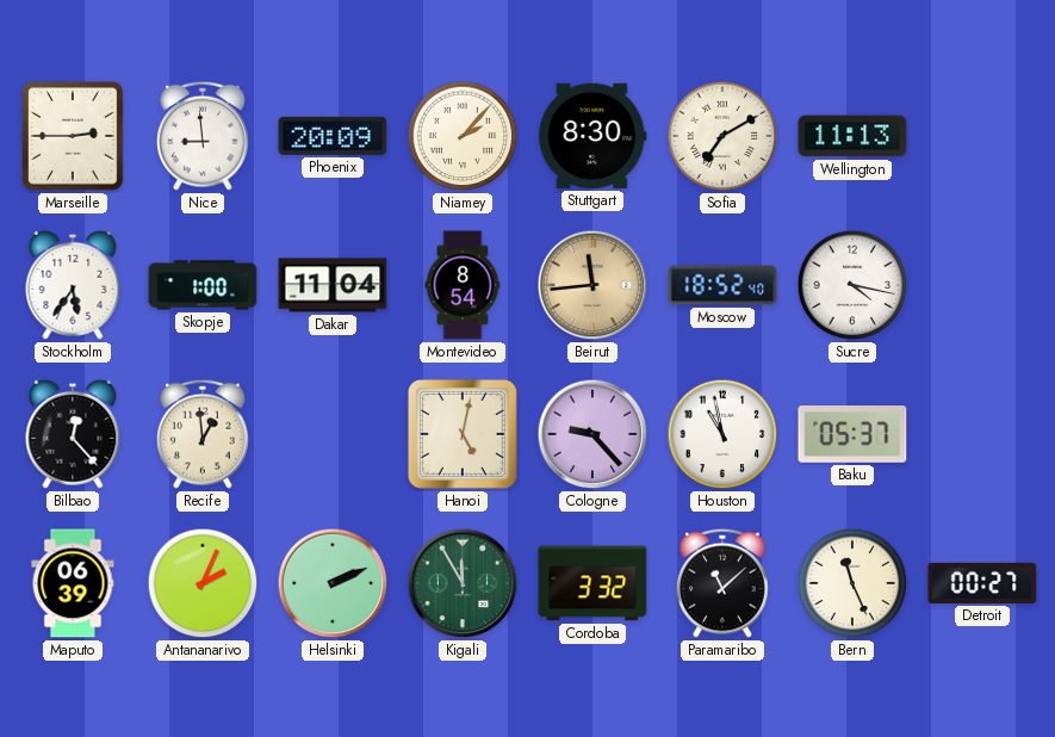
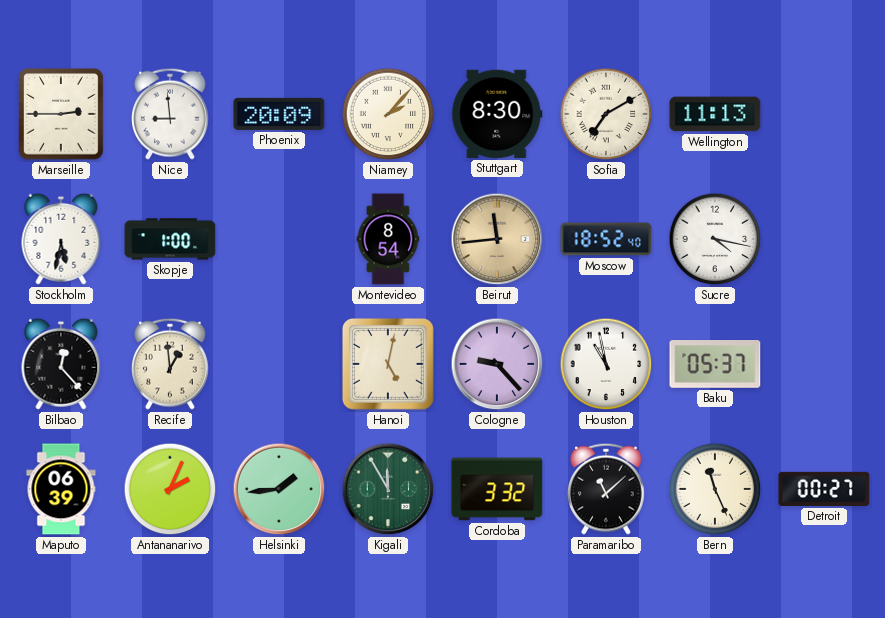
Stockholm: 5:36 -> 5:32
Dakar: 11:04 -> none
Helsinki: 2:11 -> 1:44
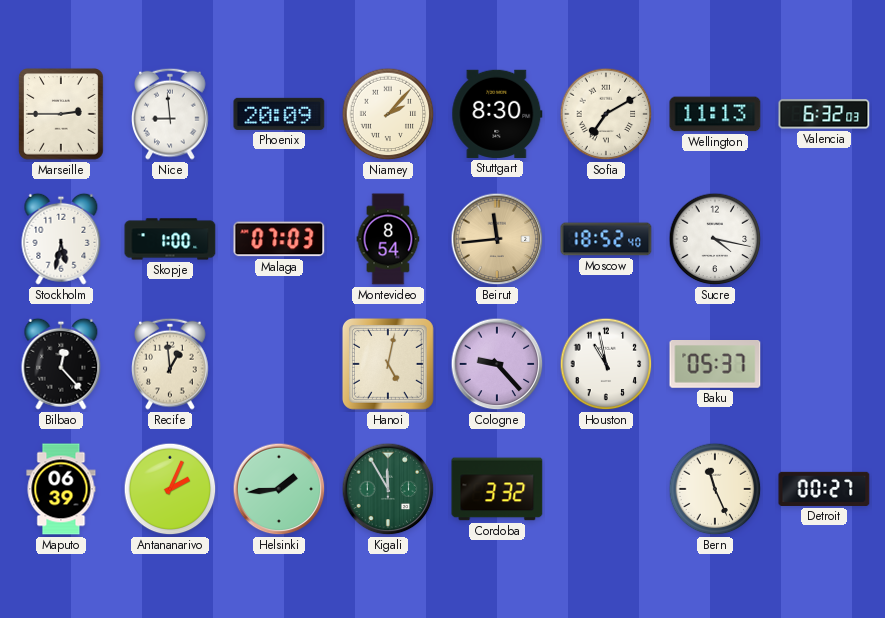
Valencia: none -> 6:32
Malaga: none -> 07:03
Paramaribo: 11:08 -> none
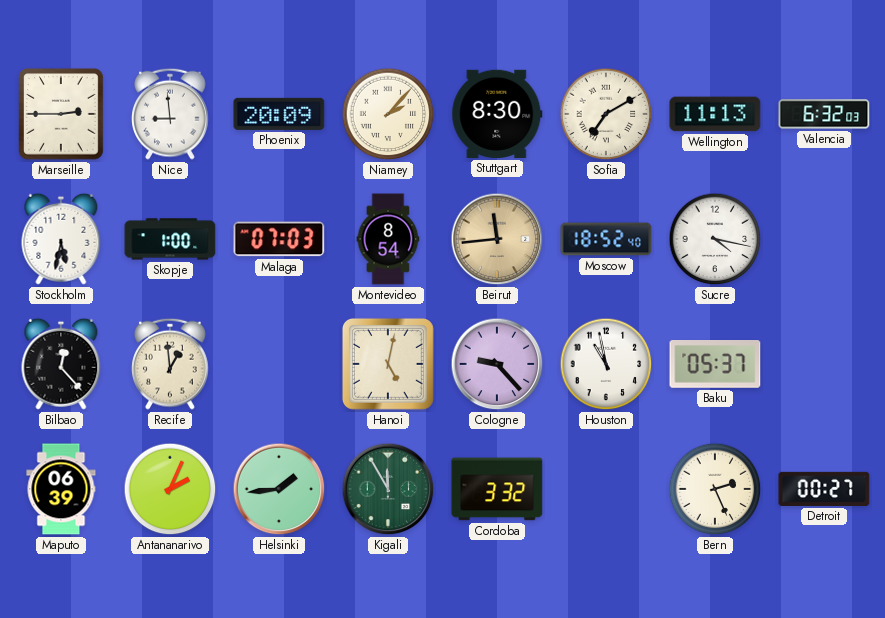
Bern: 11:26 -> 2:26
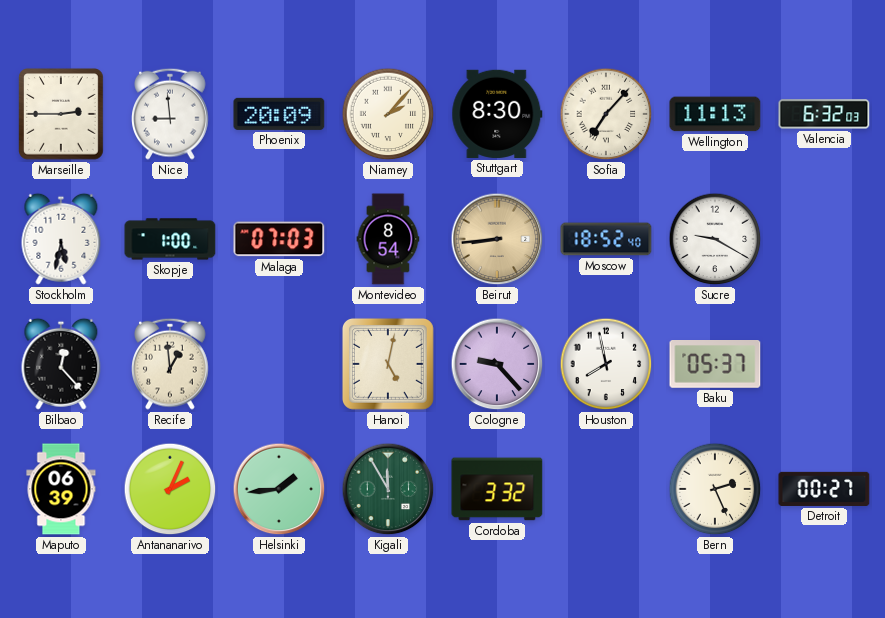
Sofia: 7:10 -> 7:07
Beirut: 11:44 -> 8:44
Sucre: 4:17 -> 9:20
Houston: 10:58 -> 7:58
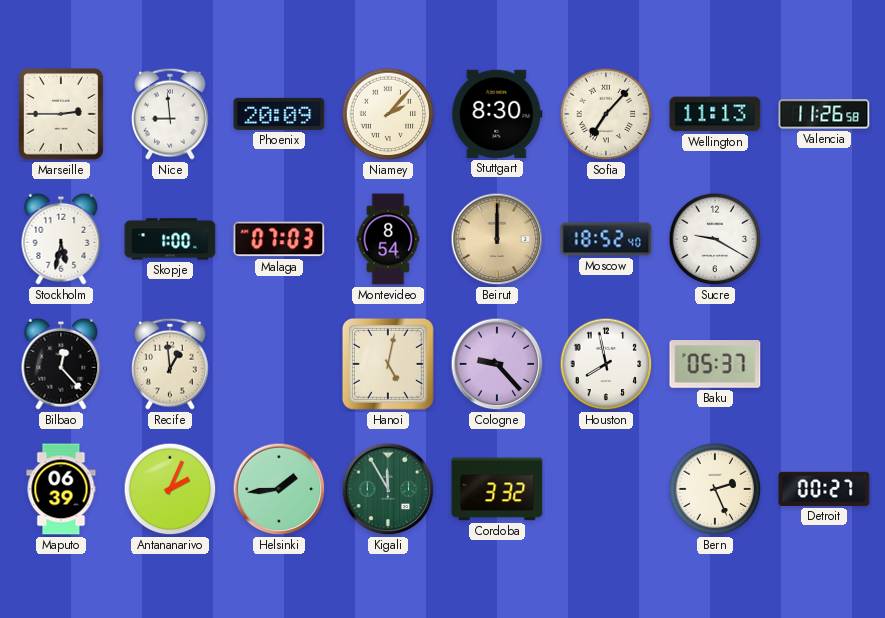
Valencia: 6:32 -> 11:26
Beirut: 8:44 -> 12:00
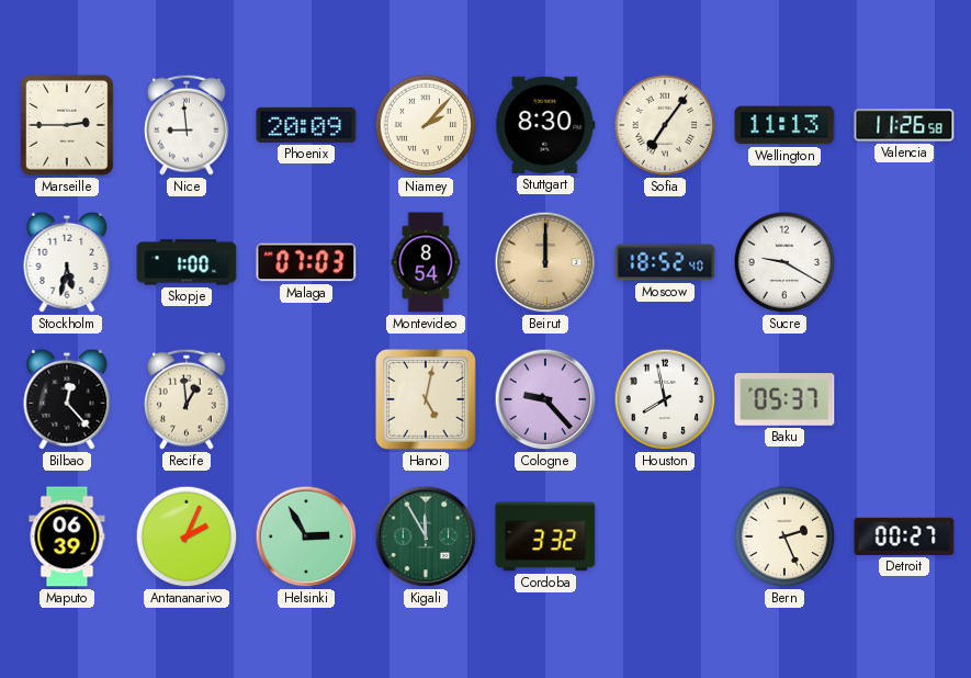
Sofia: 7:07 -> 7:06
Helsinki: 1:44 -> 2:55
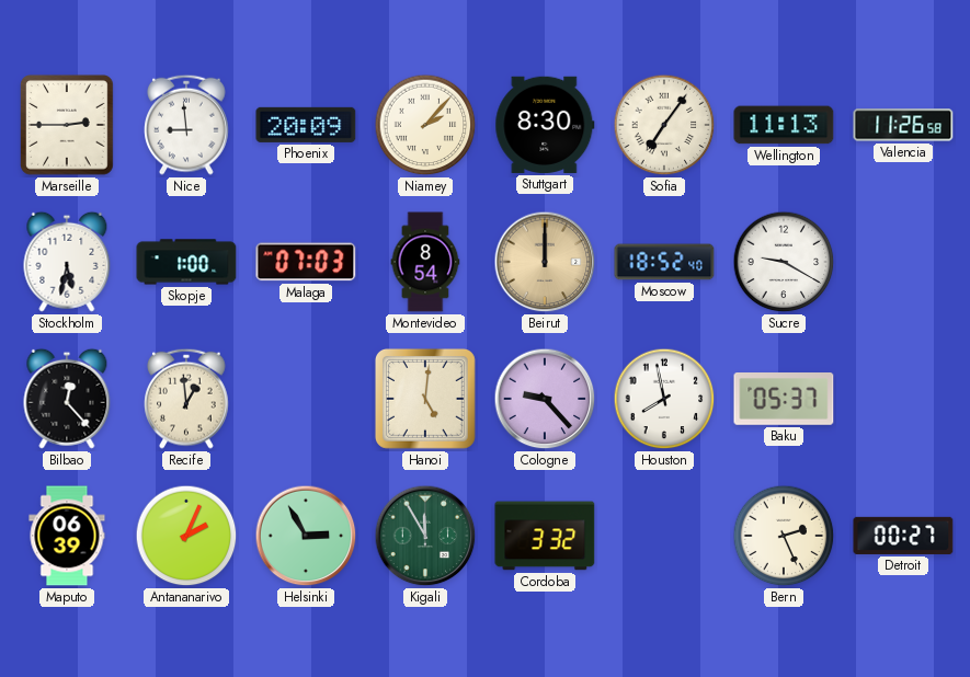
Hanoi: 5:02 -> 5:01
